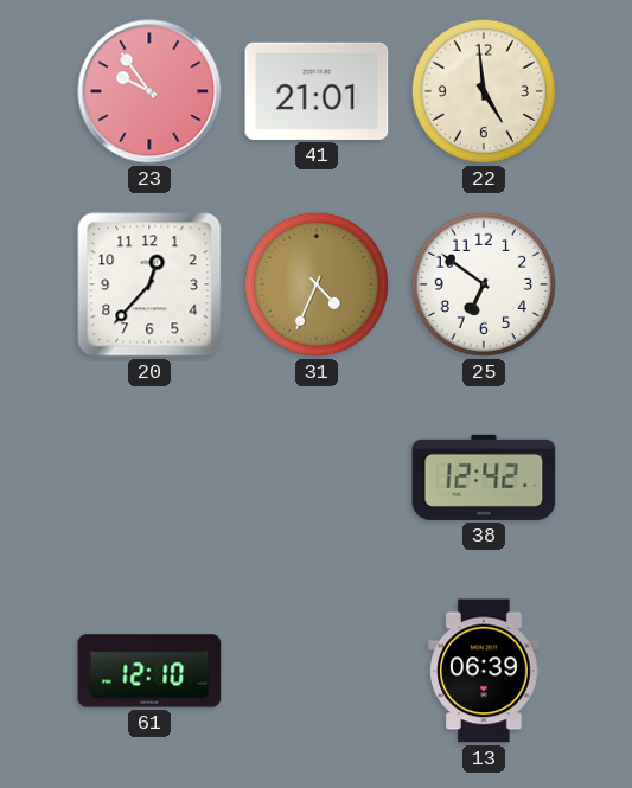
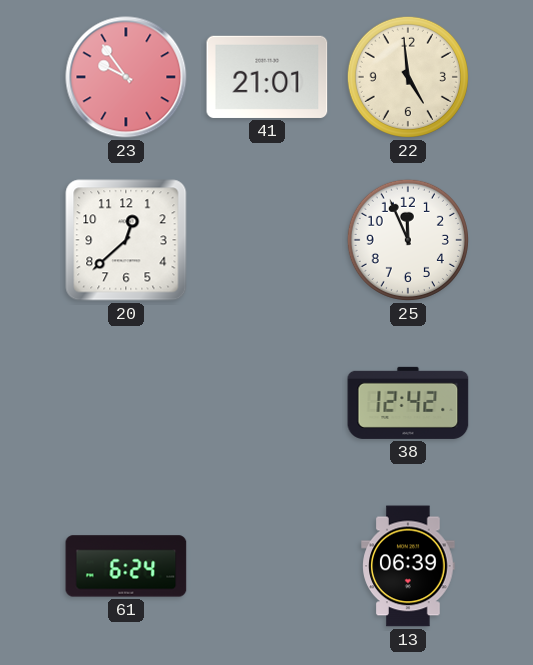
20: 12:37 -> 12:38
31: 4:34 -> none
25: 6:51 -> 11:56
61: 12:10 -> 6:24
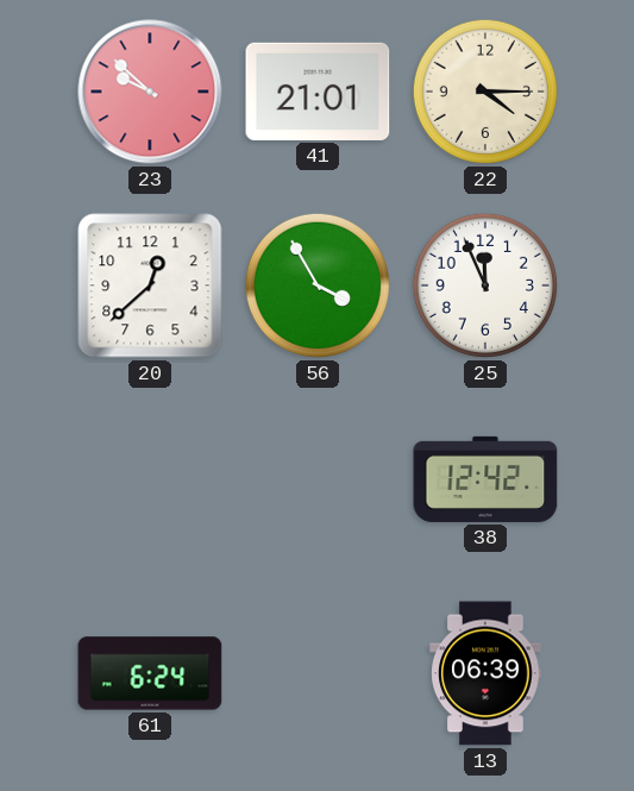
23: 9:54 -> 9:52
22: 4:59 -> 4:15
56: none -> 3:55
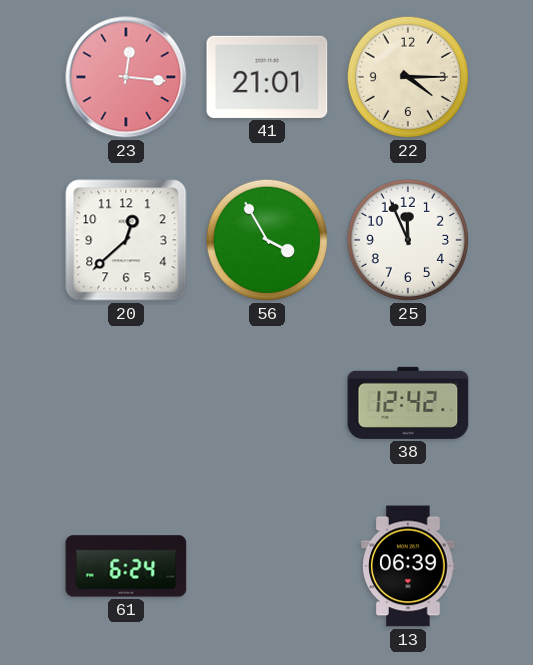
23: 9:52 -> 12:16
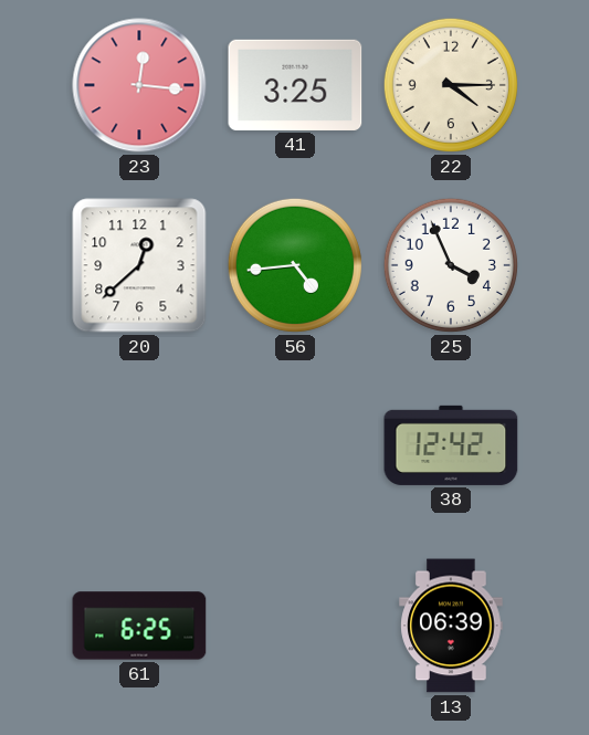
41: 21:01 -> 3:25
56: 3:55 -> 4:44
25: 11:56 -> 3:56
61: 6:24 -> 6:25
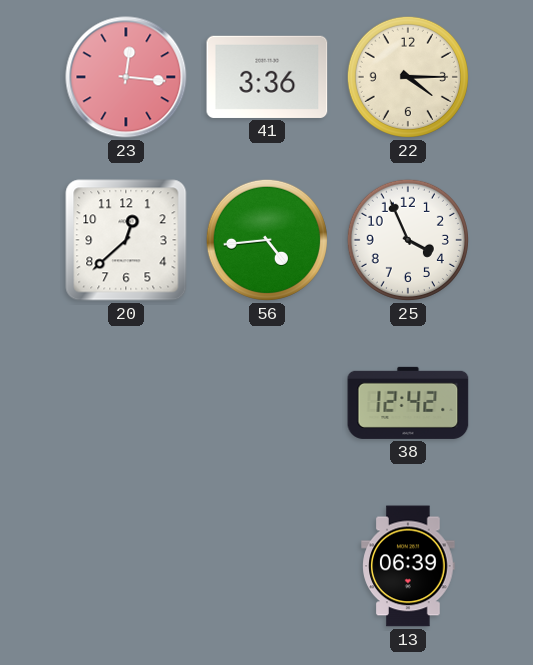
41: 3:25 -> 3:36
61: 6:25 -> none
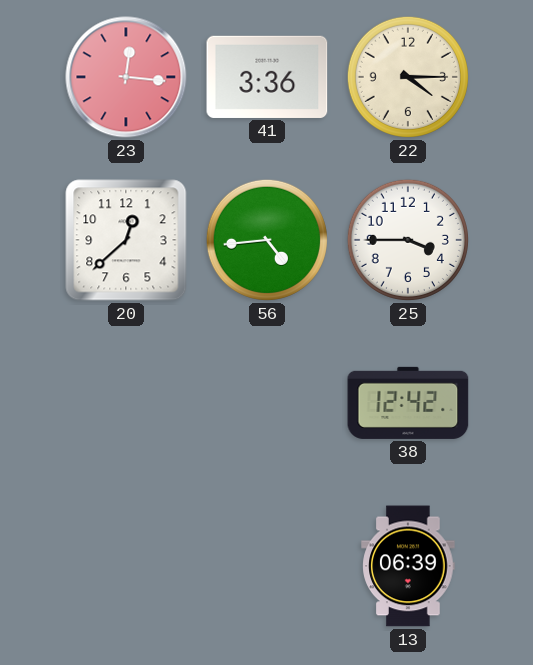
25: 3:56 -> 3:45
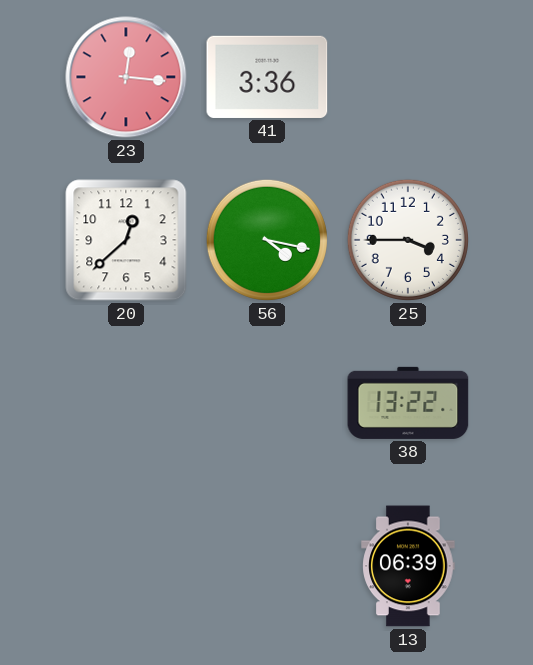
22: 4:15 -> none
56: 4:44 -> 4:17
38: 12:42 -> 13:22
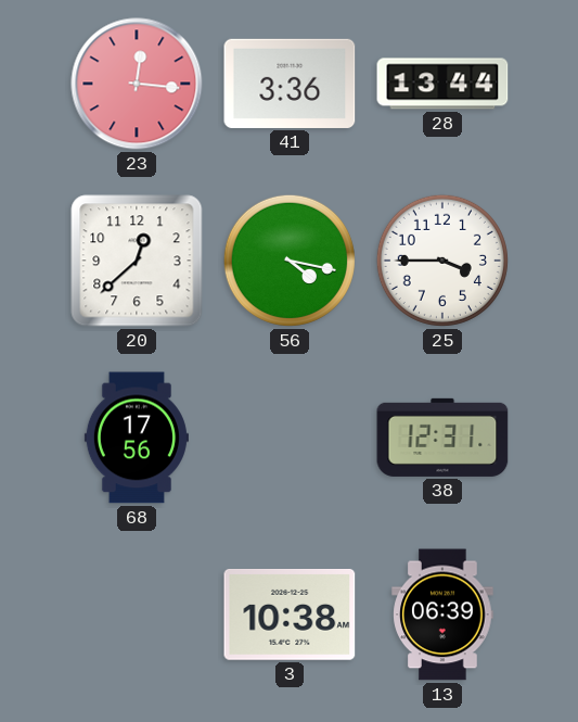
28: none -> 13:44
68: none -> 17:56
38: 13:22 -> 12:31
3: none -> 10:38
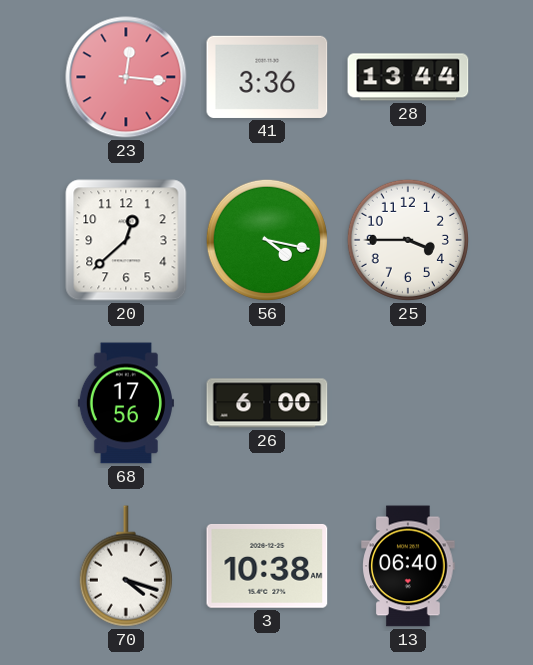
26: none -> 6:00
38: 12:31 -> none
70: none -> 4:18
13: 06:39 -> 06:40
